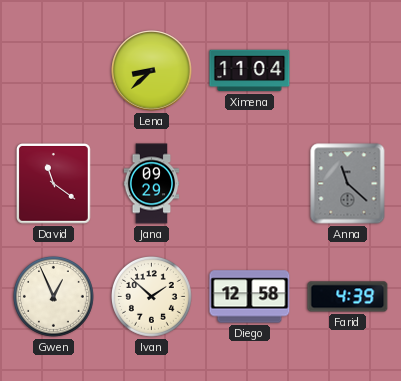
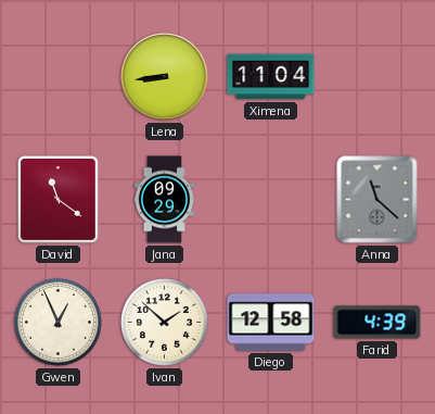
Lena: 8:38 -> 8:44
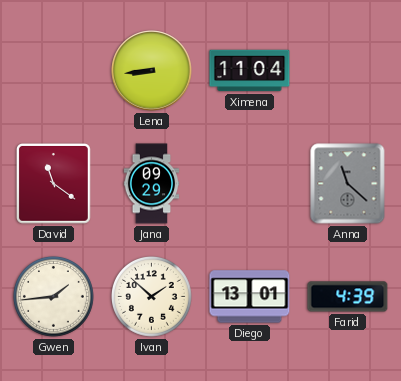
Gwen: 12:56 -> 1:44
Diego: 12:58 -> 13:01
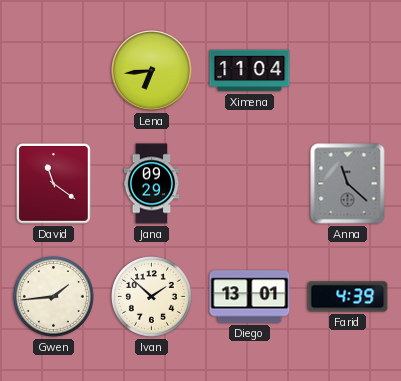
Lena: 8:44 -> 6:44
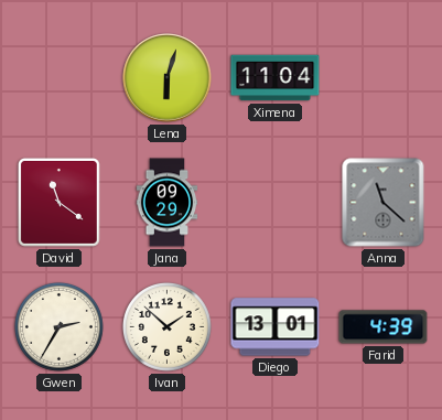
Lena: 6:44 -> 6:03
Gwen: 1:44 -> 2:35
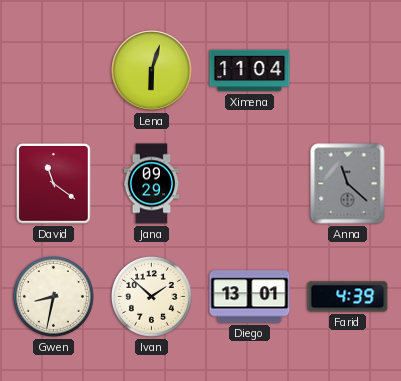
Gwen: 2:35 -> 8:32
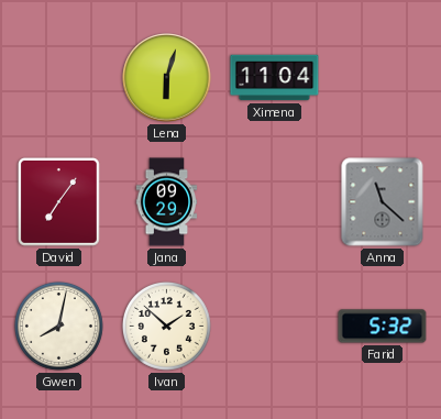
David: 11:21 -> 7:06
Gwen: 8:32 -> 8:02
Diego: 13:01 -> none
Farid: 4:39 -> 5:32
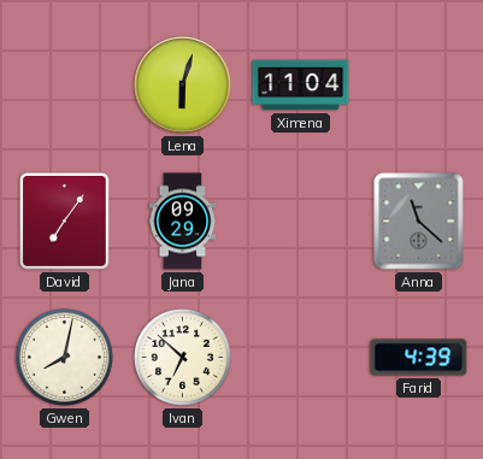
Ivan: 1:52 -> 6:52
Farid: 5:32 -> 4:39
